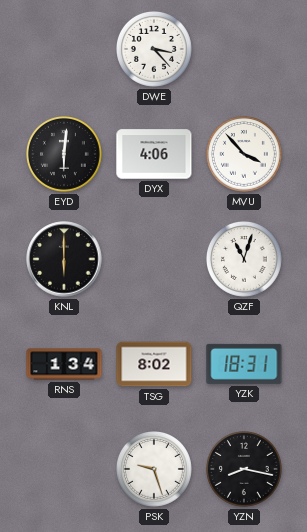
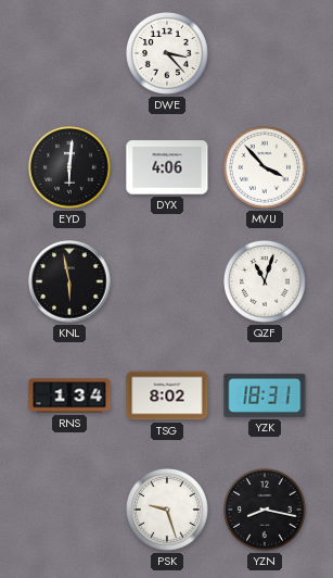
KNL: 6:00 -> 5:58
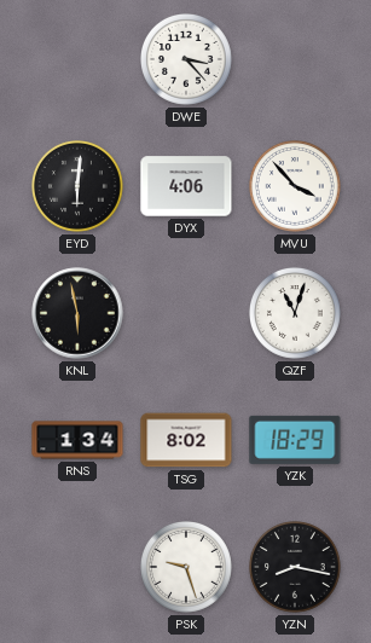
YZK: 18:31 -> 18:29
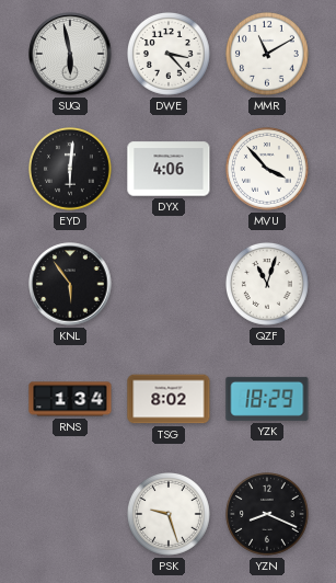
SUQ: none -> 5:58
MMR: none -> 11:10
KNL: 5:58 -> 5:54
YZN: 8:17 -> 8:19
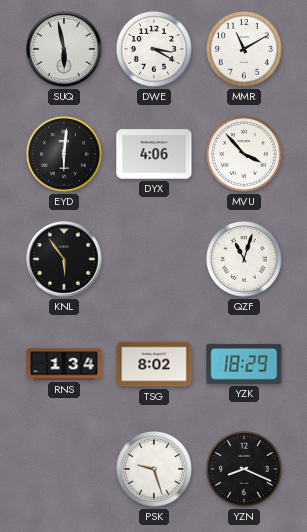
DWE: 3:23 -> 3:20
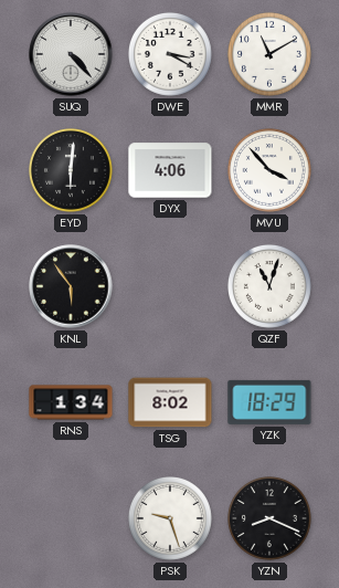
SUQ: 5:58 -> 4:23
